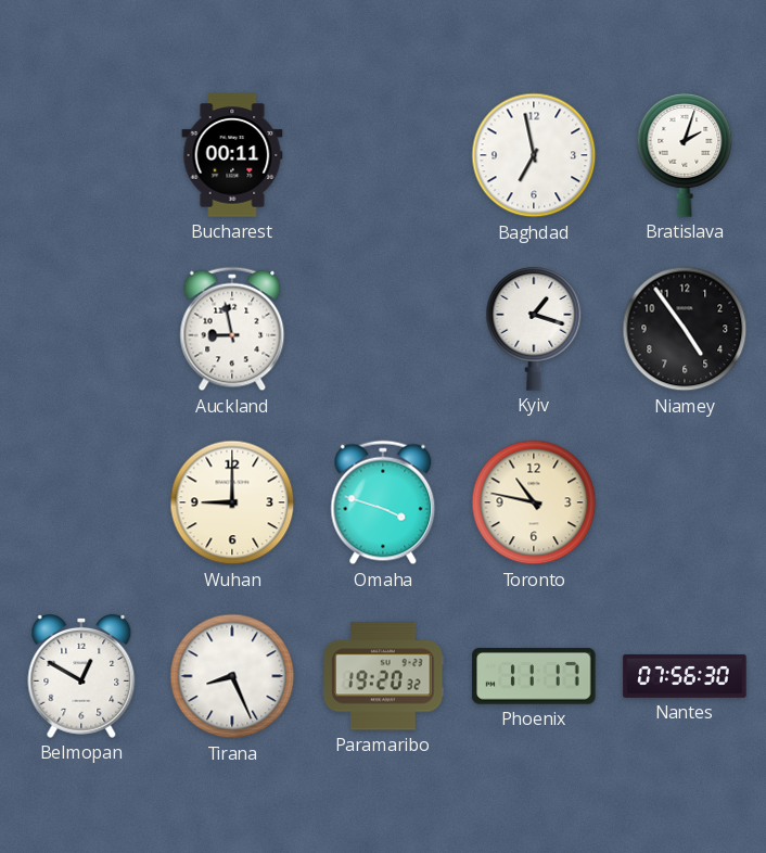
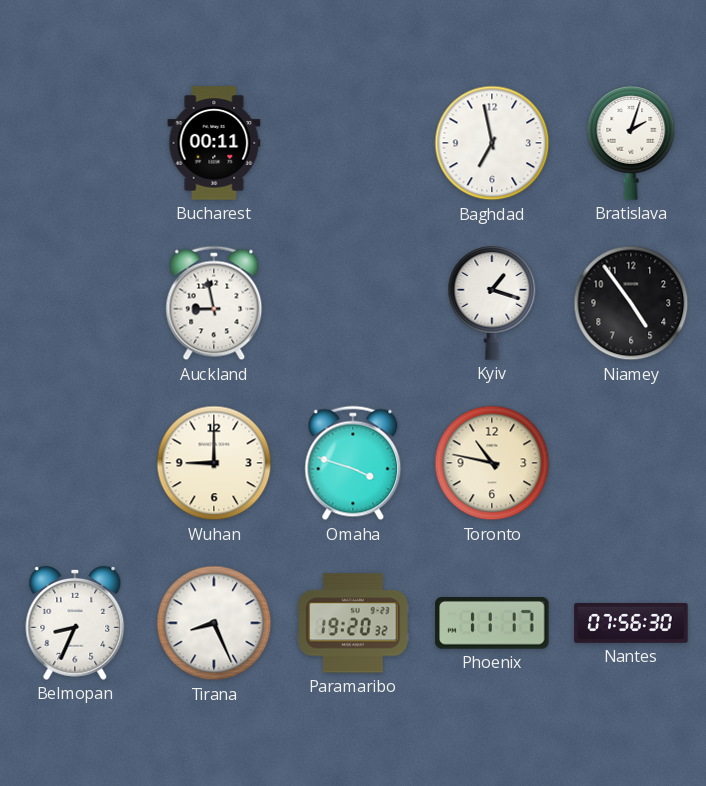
Belmopan: 12:50 -> 8:34
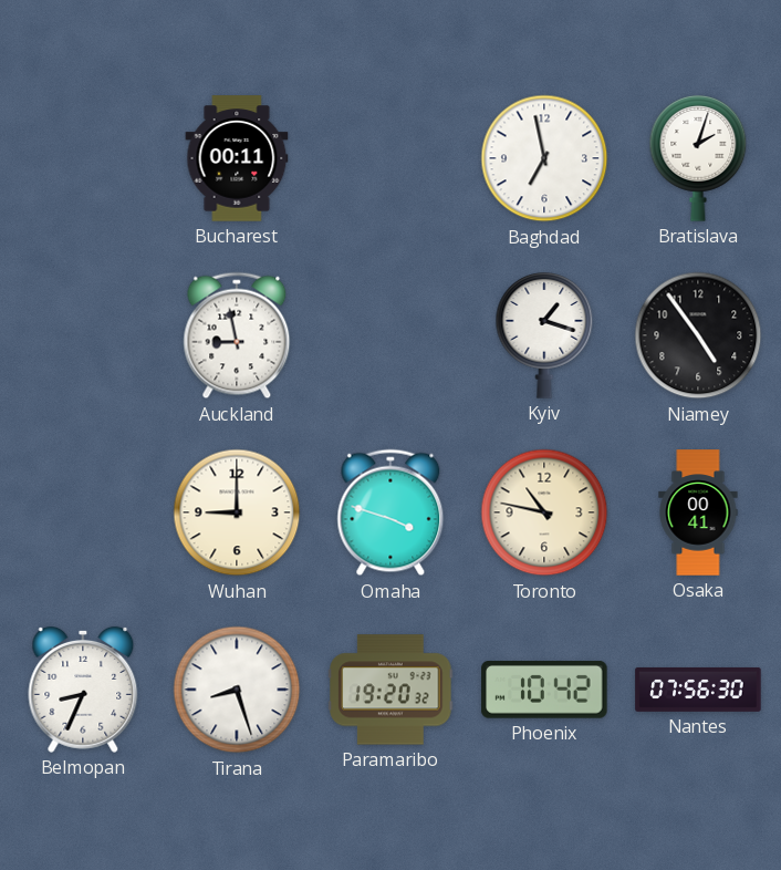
Osaka: none -> 00:41
Tirana: 8:26 -> 8:27
Phoenix: 11:17 -> 10:42
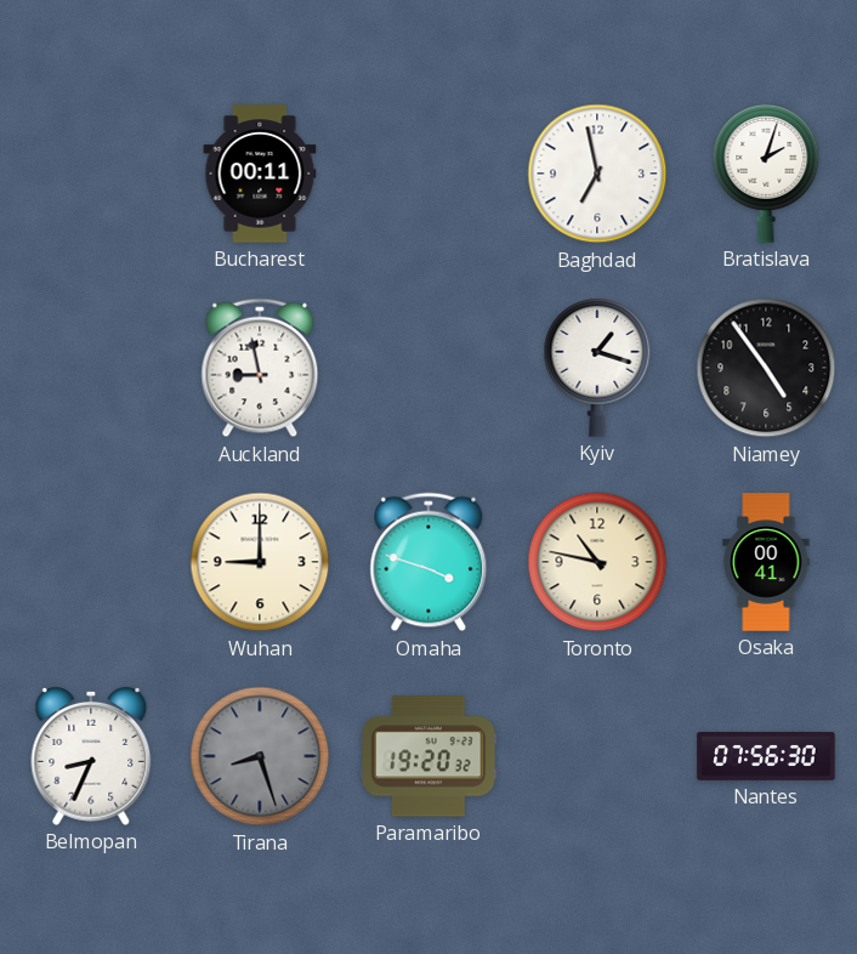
Tirana dial: white -> grey
Phoenix: 10:42 -> none
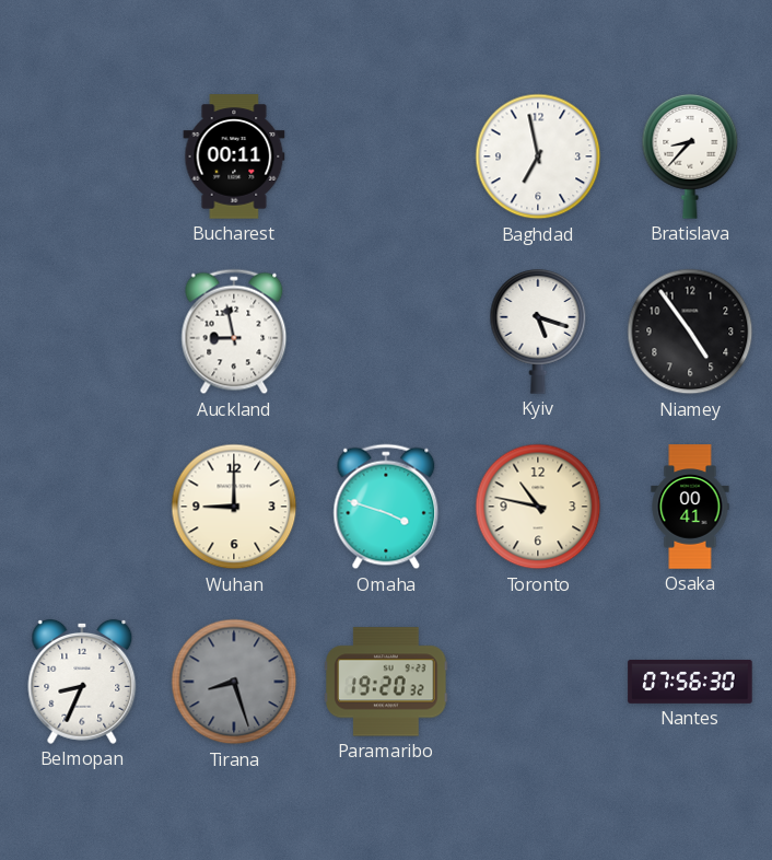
Bratislava: 2:03 -> 8:37
Kyiv: 1:18 -> 5:18
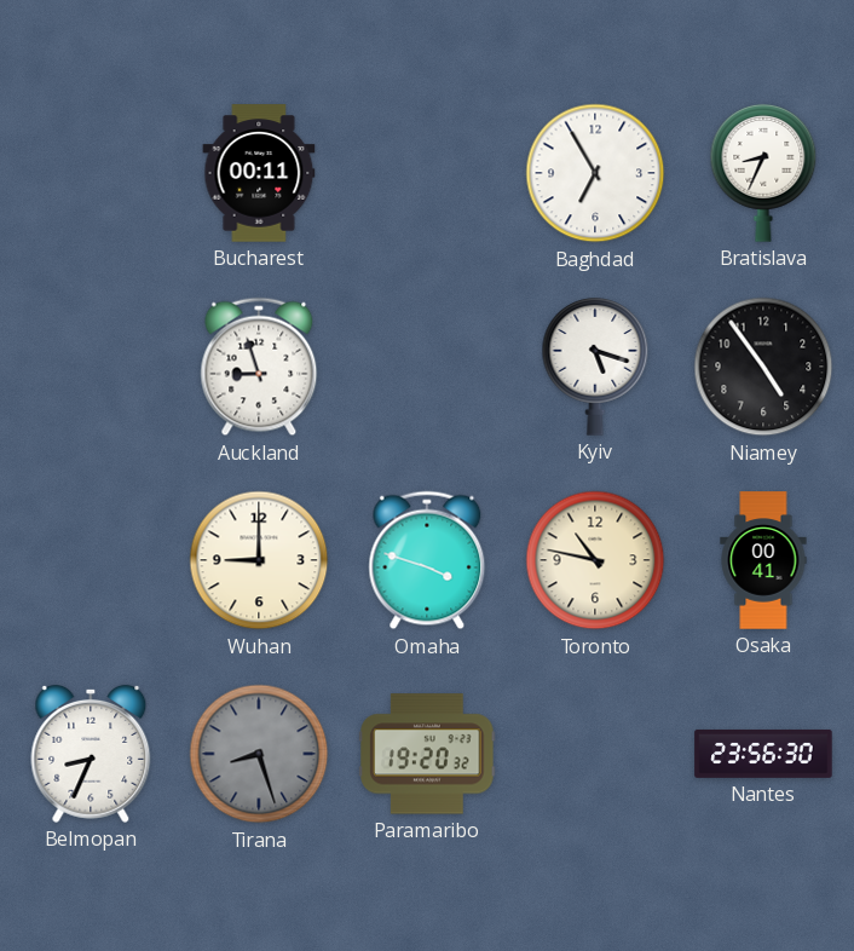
Baghdad: 6:58 -> 6:55
Bratislava: 8:37 -> 8:34
Auckland: 8:58 -> 8:57
Nantes: 07:56 -> 23:56
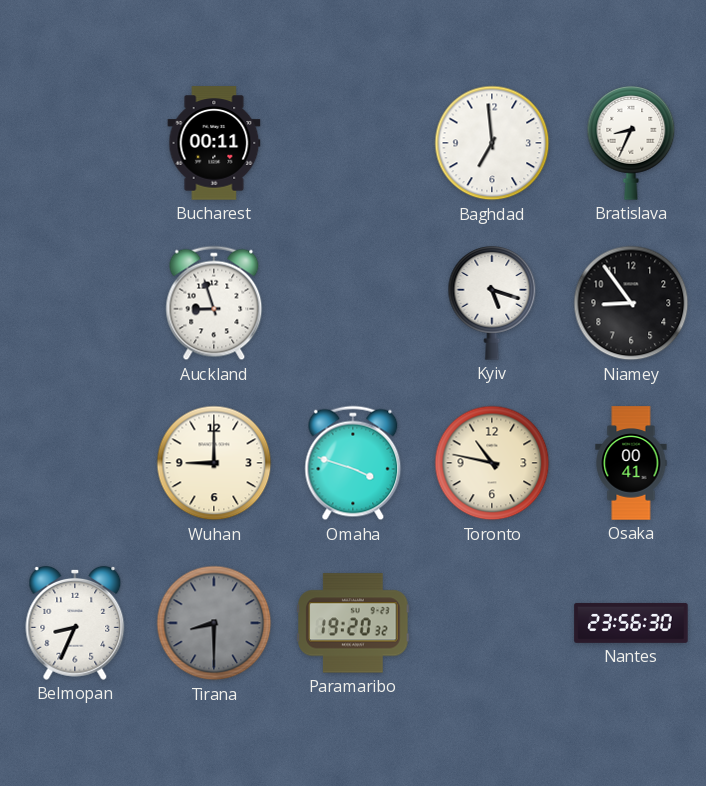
Baghdad: 6:55 -> 6:59
Niamey: 4:54 -> 8:54
Tirana: 8:27 -> 8:30
